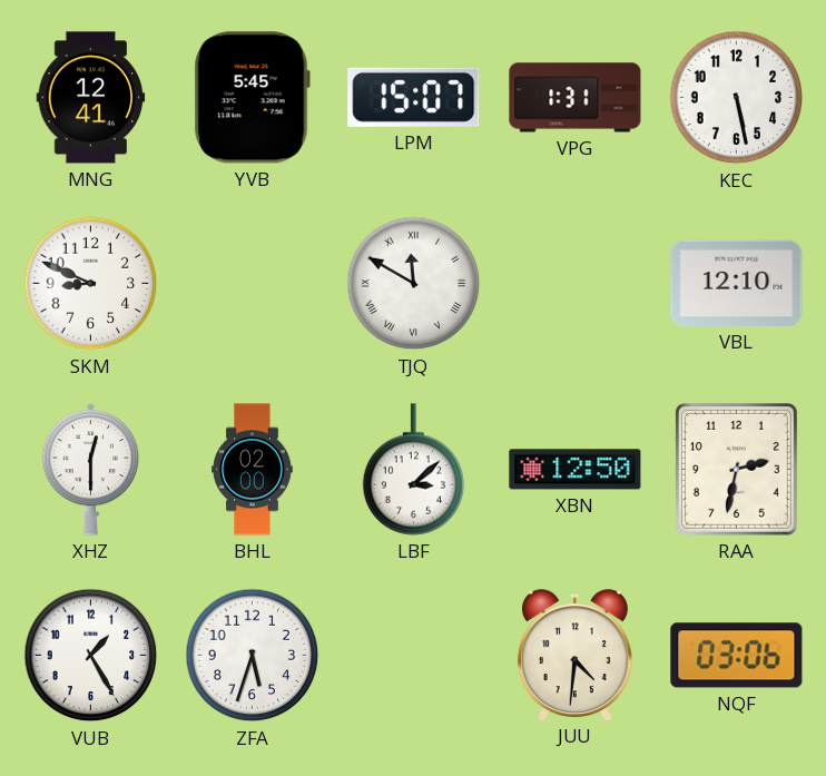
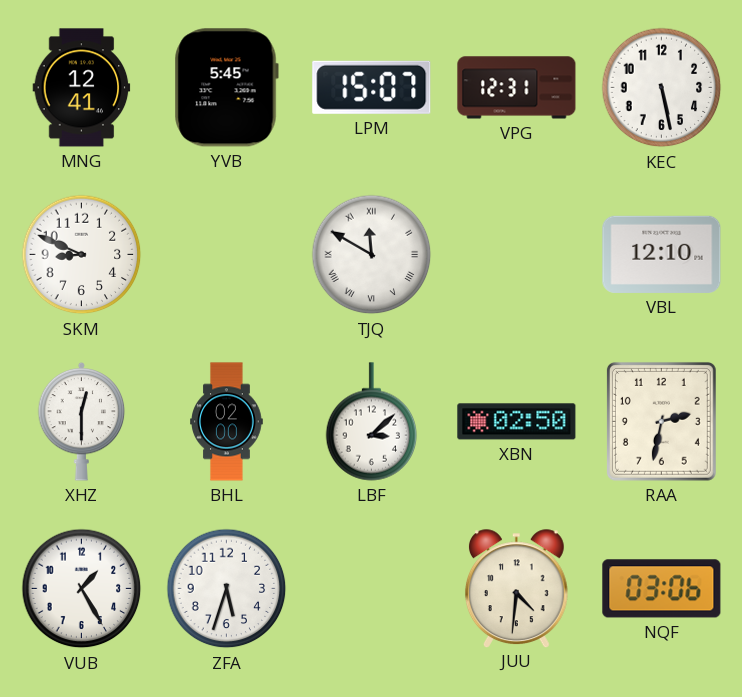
VPG: 1:31 -> 12:31
XBN: 12:50 -> 02:50
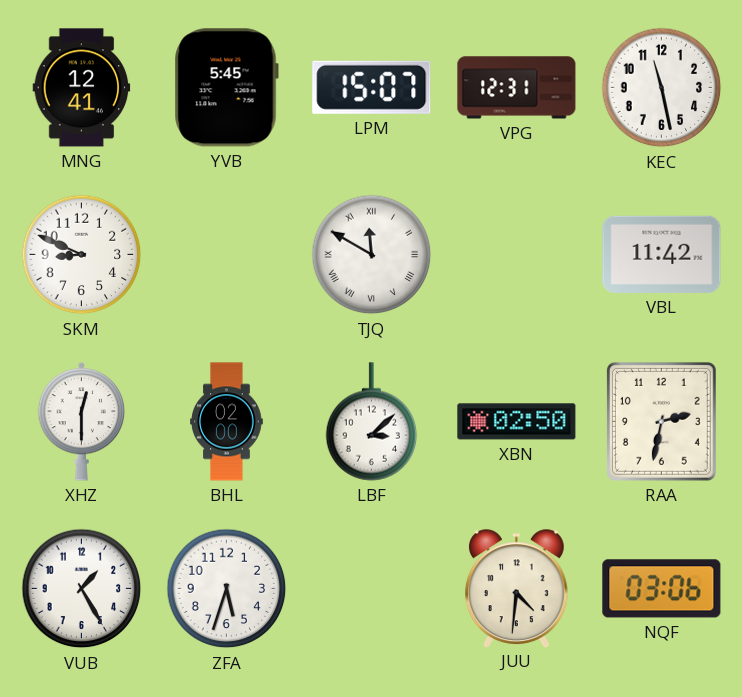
KEC: 5:28 -> 11:28
VBL: 12:10 -> 11:42
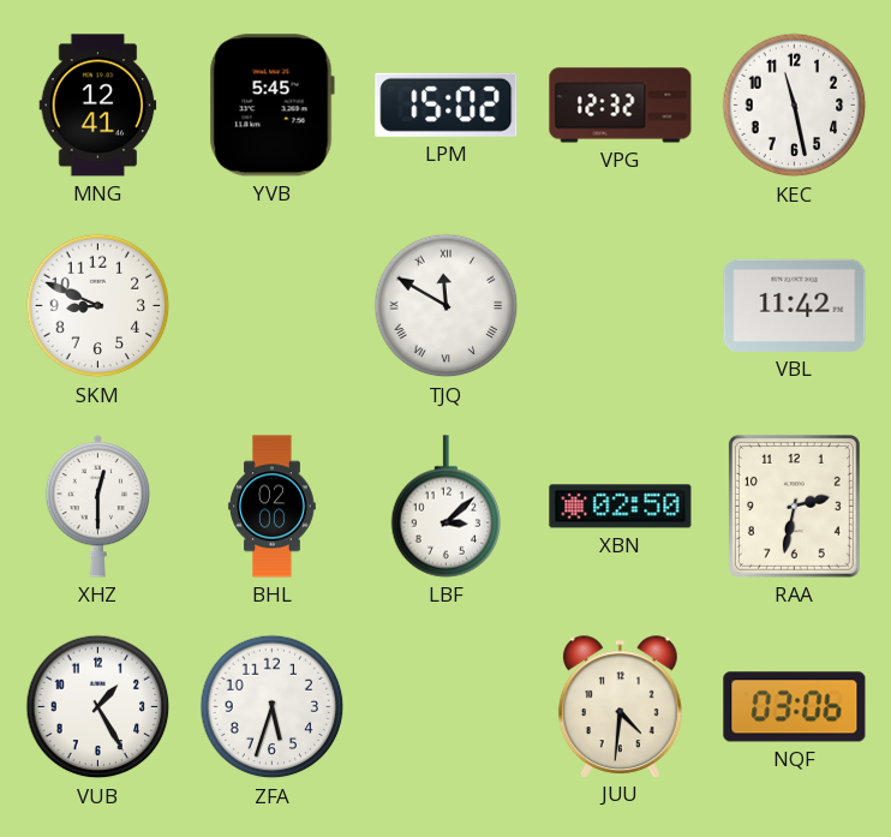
LPM: 15:07 -> 15:02
VPG: 12:31 -> 12:32
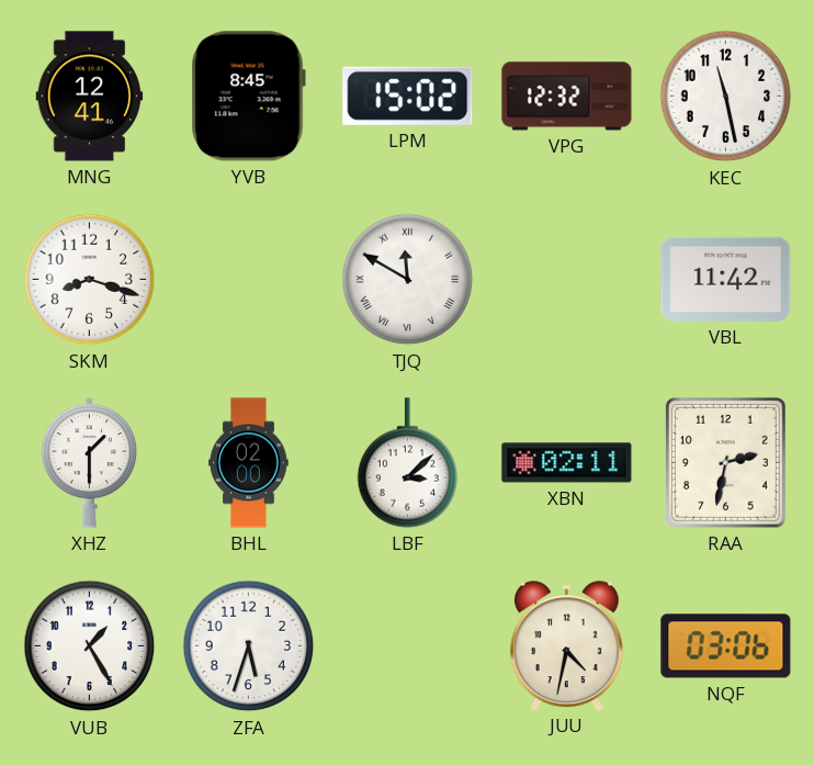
YVB: 5:45 -> 8:45
SKM: 8:49 -> 8:18
XHZ: 12:30 -> 1:30
XBN: 02:50 -> 02:11
JUU: 4:31 -> 4:32
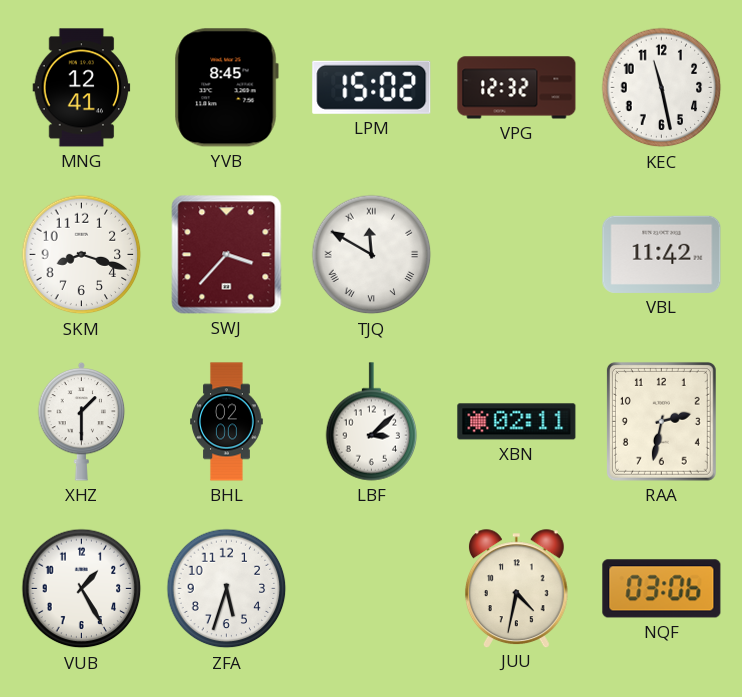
SWJ: none -> 3:37
